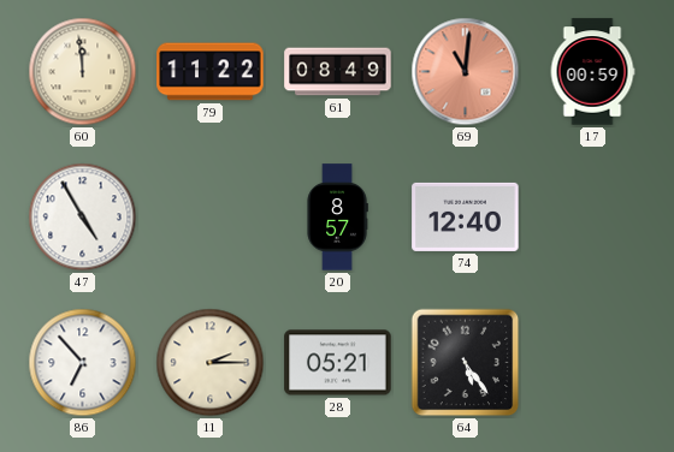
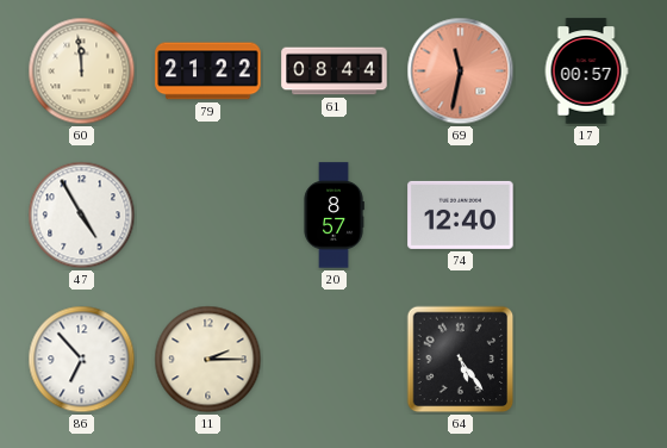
79: 11:22 -> 21:22
61: 08:49 -> 08:44
69: 11:01 -> 11:32
17: 00:59 -> 00:57
28: 05:21 -> none
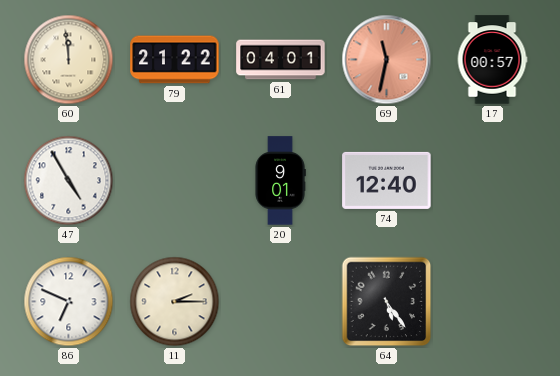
61: 08:44 -> 04:01
20: 8:57 -> 9:01
86: 6:53 -> 6:49
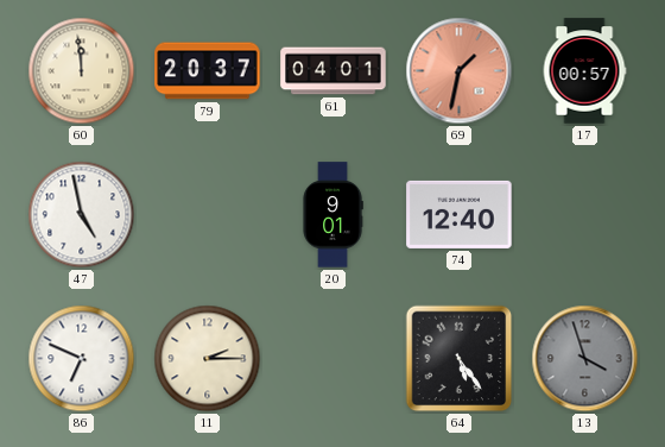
79: 21:22 -> 20:37
69: 11:32 -> 1:32
47: 4:55 -> 4:58
13: none -> 3:57
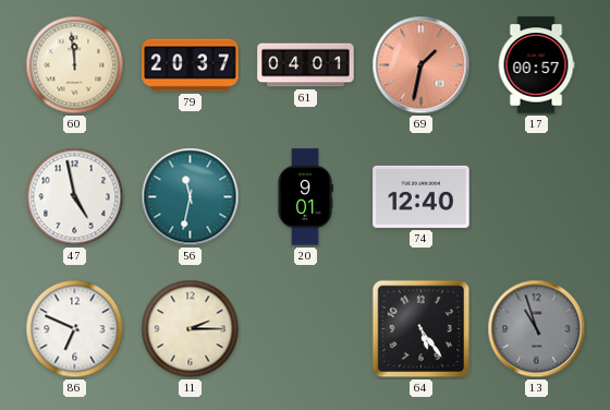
56: none -> 11:32
13: 3:57 -> 10:57
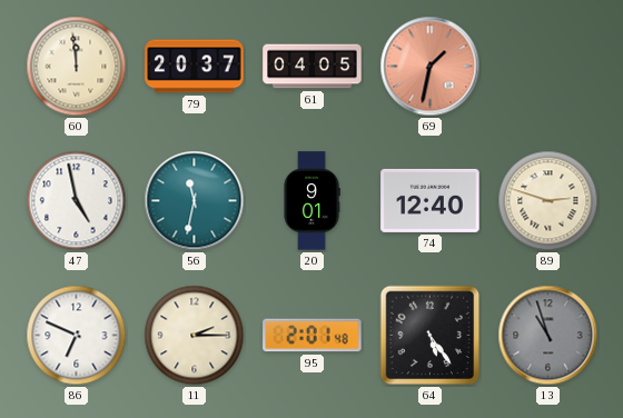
61: 04:01 -> 04:05
17: 00:57 -> none
89: none -> 2:48
95: none -> 2:01
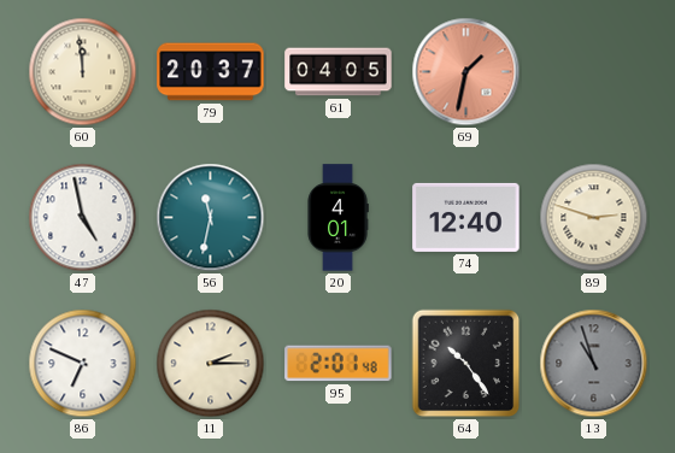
20: 9:01 -> 4:01
64: 5:24 -> 10:24
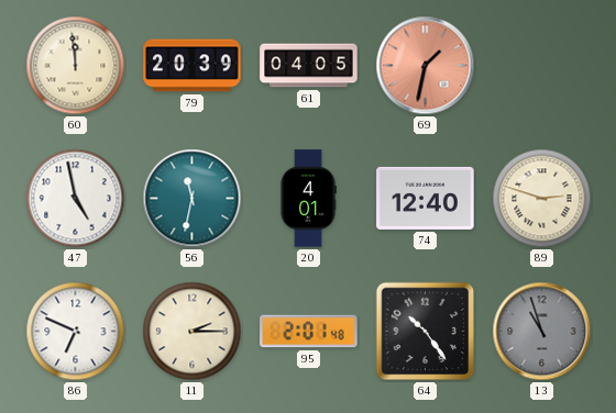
79: 20:37 -> 20:39
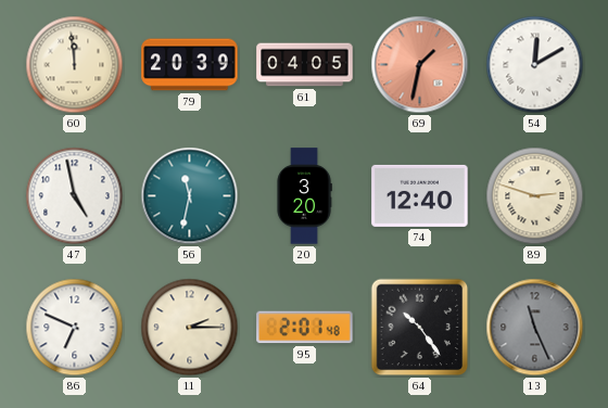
54: none -> 12:10
20: 4:01 -> 3:20
13: 10:57 -> 11:26
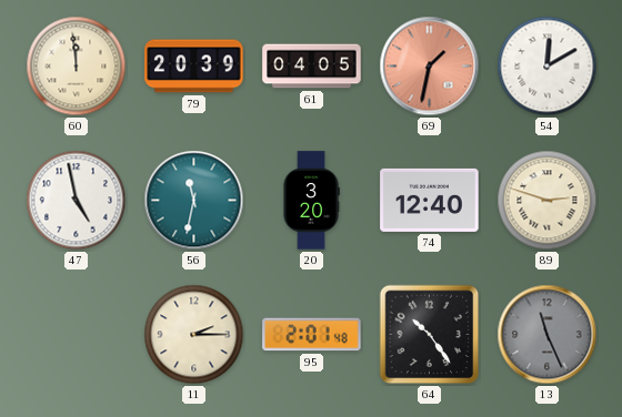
86: 6:49 -> none
